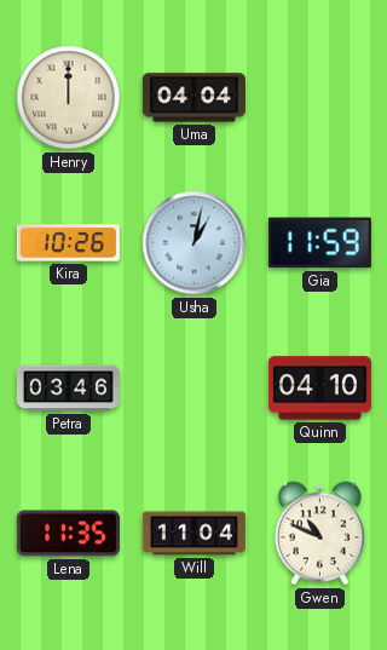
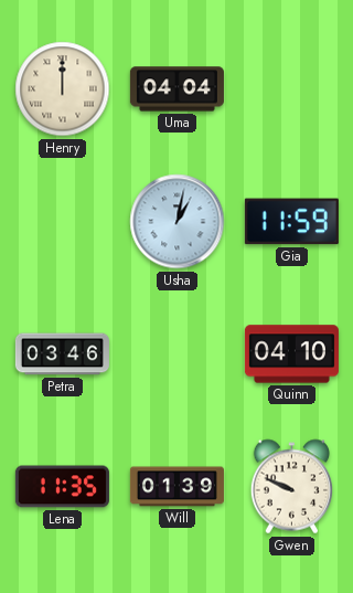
Kira: 10:26 -> none
Will: 11:04 -> 01:39
Gwen: 10:49 -> 9:49
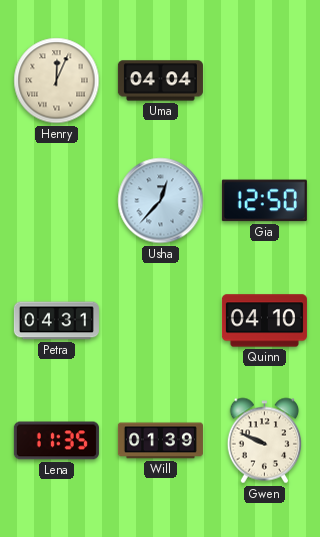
Henry: 12:00 -> 12:04
Usha: 1:02 -> 12:37
Gia: 11:59 -> 12:50
Petra: 03:46 -> 04:31
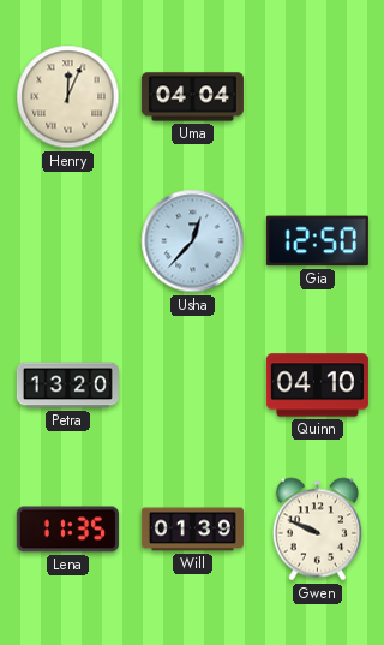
Petra: 04:31 -> 13:20
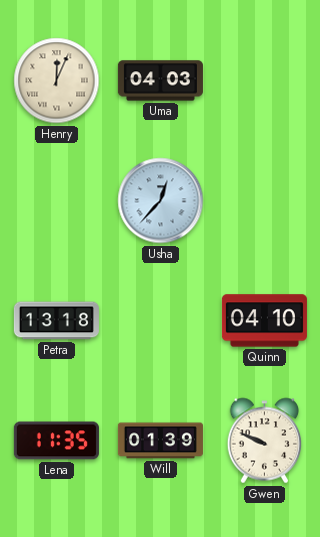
Uma: 04:04 -> 04:03
Gia: 12:50 -> none
Petra: 13:20 -> 13:18
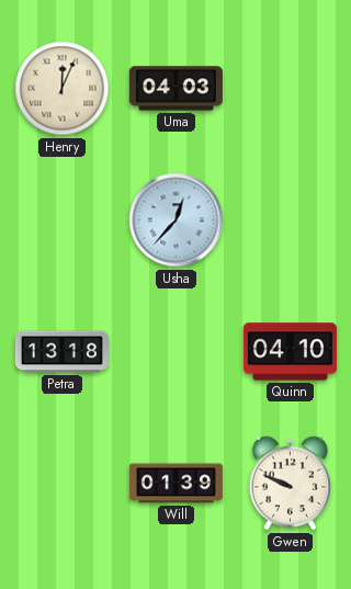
Lena: 11:35 -> none
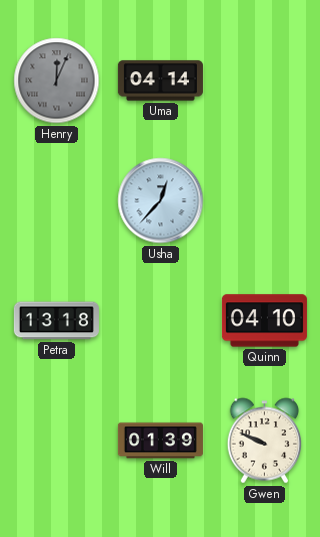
Henry dial: cream -> grey
Uma: 04:03 -> 04:14
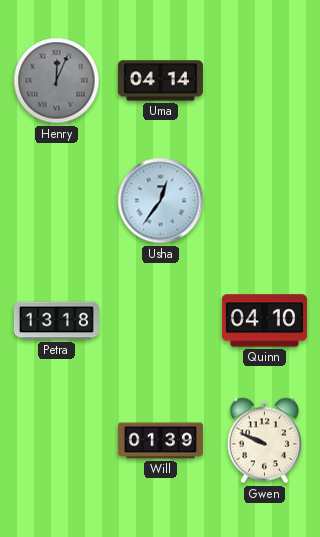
Usha: 12:37 -> 12:36
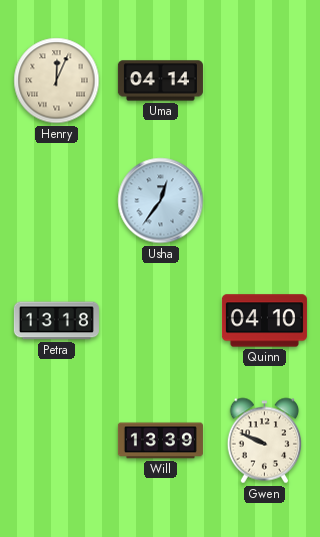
Henry dial: grey -> cream
Will: 01:39 -> 13:39
